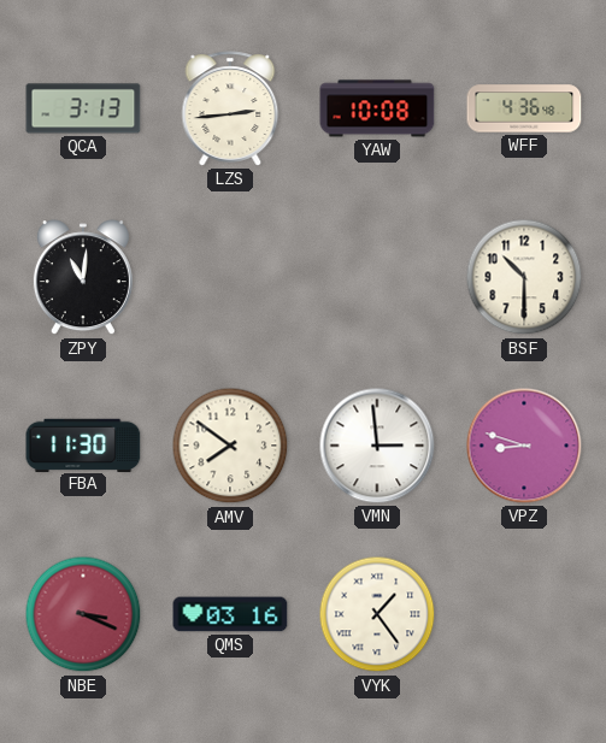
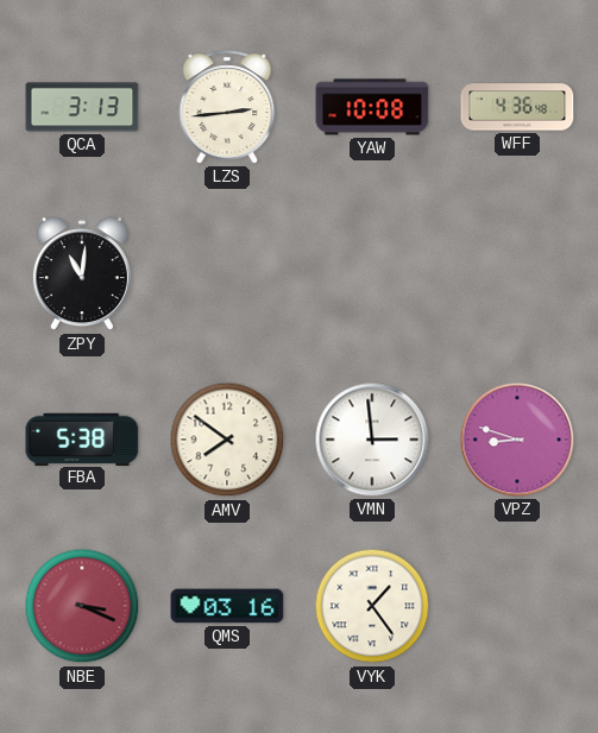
BSF: 10:30 -> none
FBA: 11:30 -> 5:38
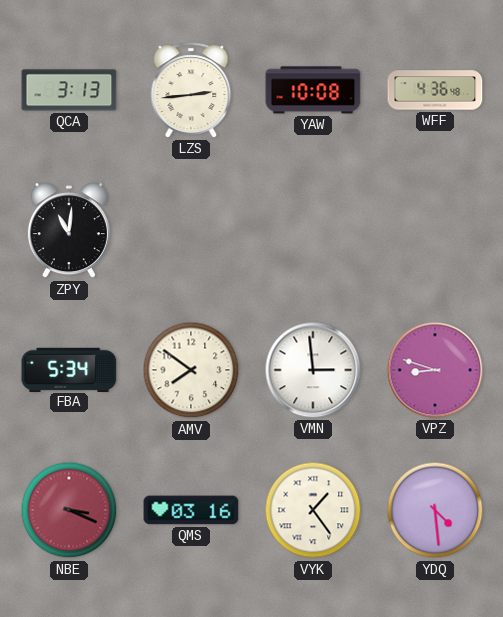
FBA: 5:38 -> 5:34
YDQ: none -> 4:29
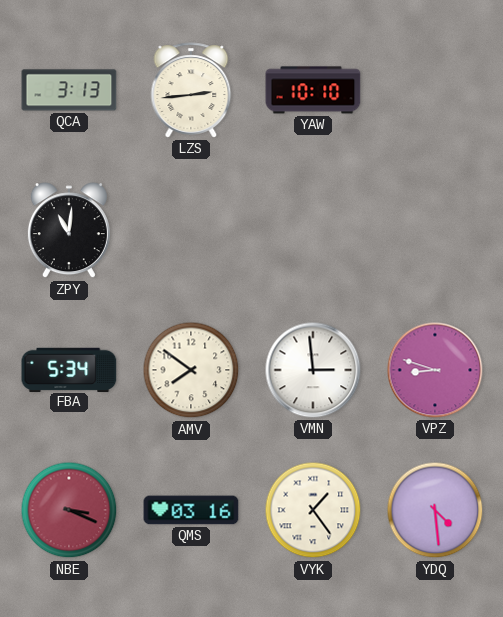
YAW: 10:08 -> 10:10
WFF: 4:36 -> none
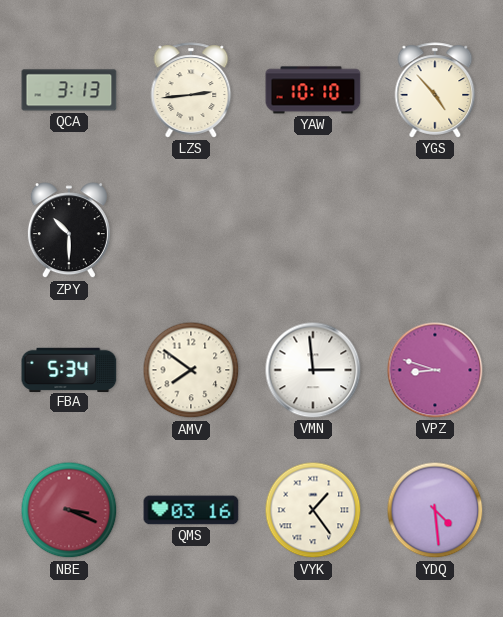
YGS: none -> 4:53
ZPY: 11:01 -> 10:30
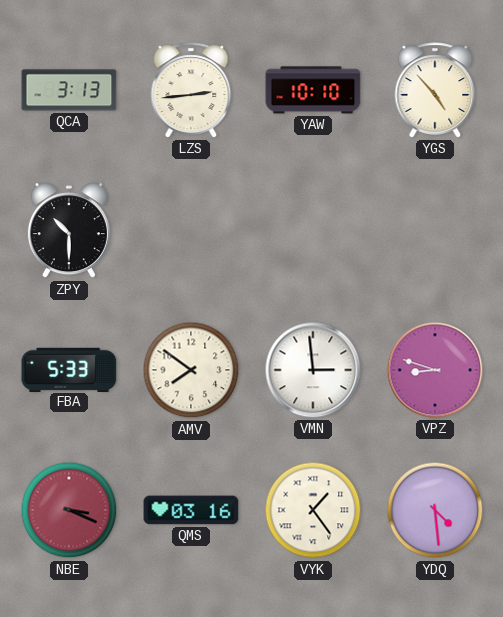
FBA: 5:34 -> 5:33
